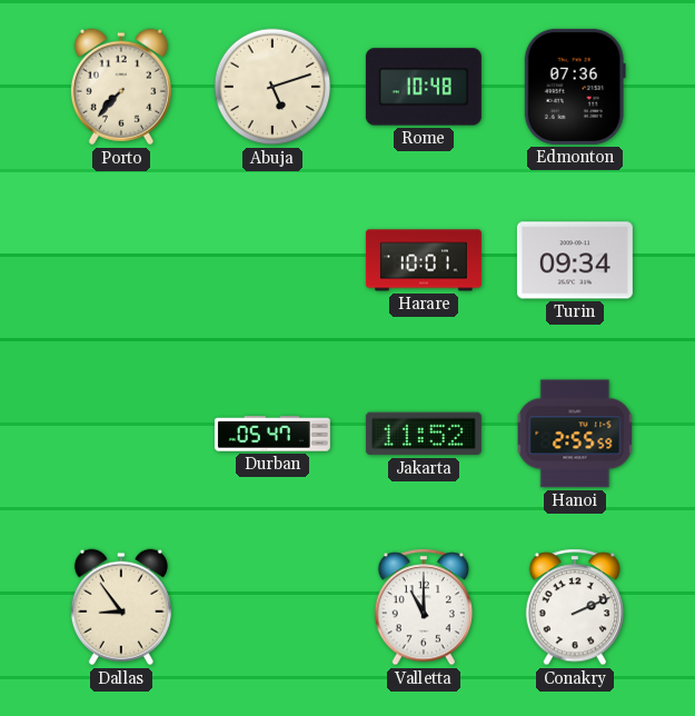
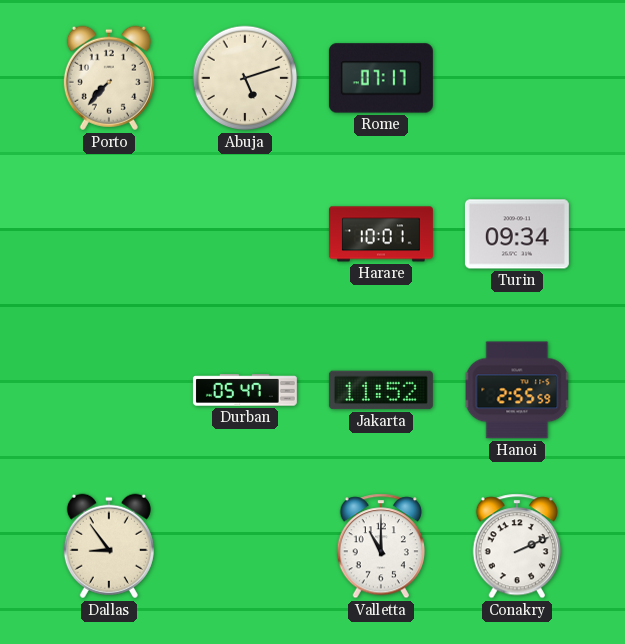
Rome: 10:48 -> 07:17
Edmonton: 07:36 -> none
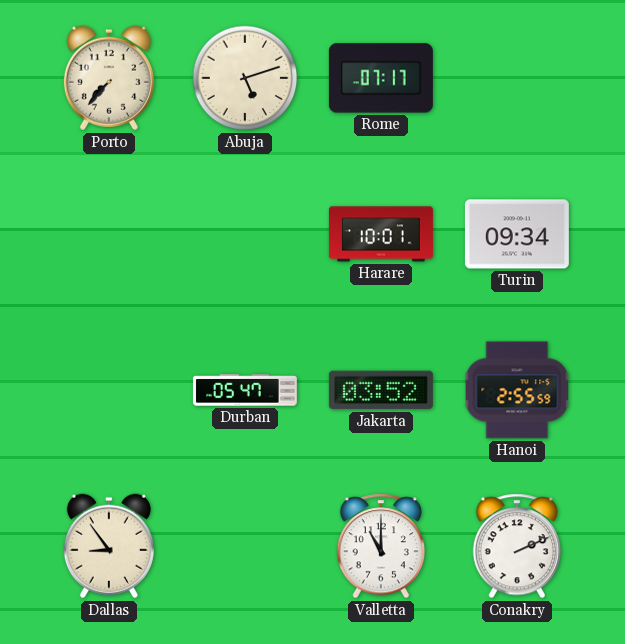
Jakarta: 11:52 -> 03:52
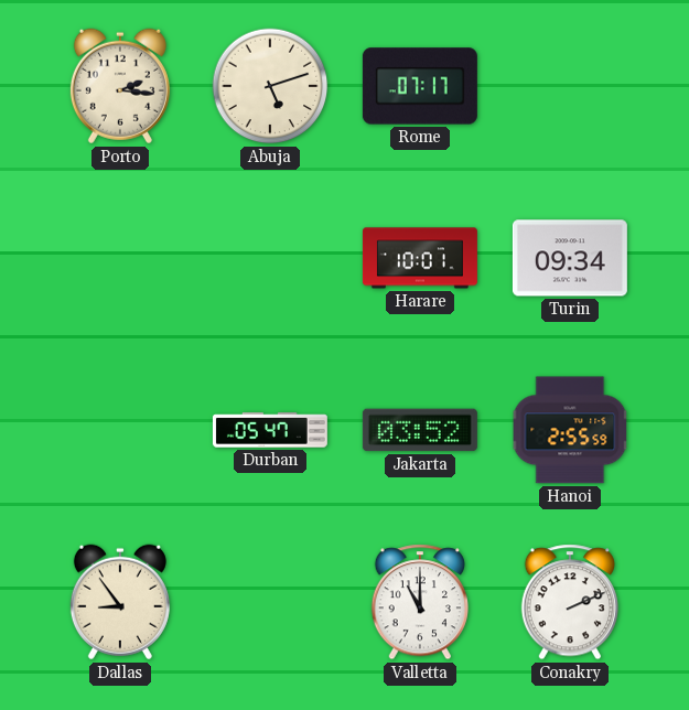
Porto: 7:37 -> 2:16
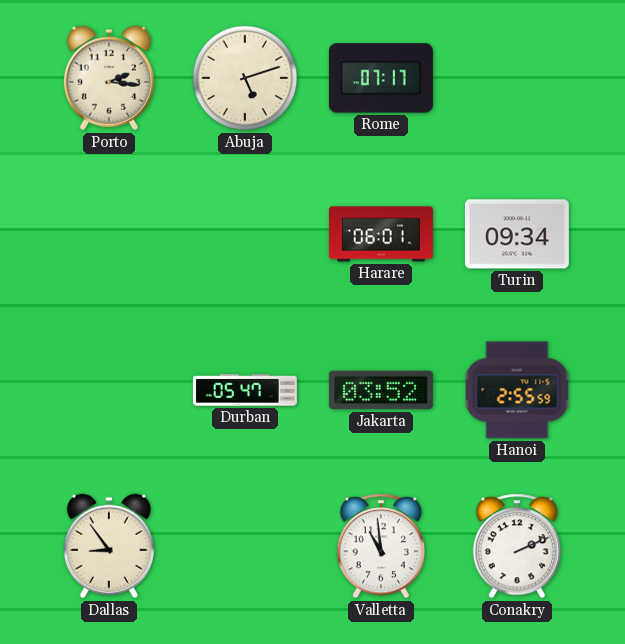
Harare: 10:01 -> 06:01
Valletta: 11:00 -> 10:59
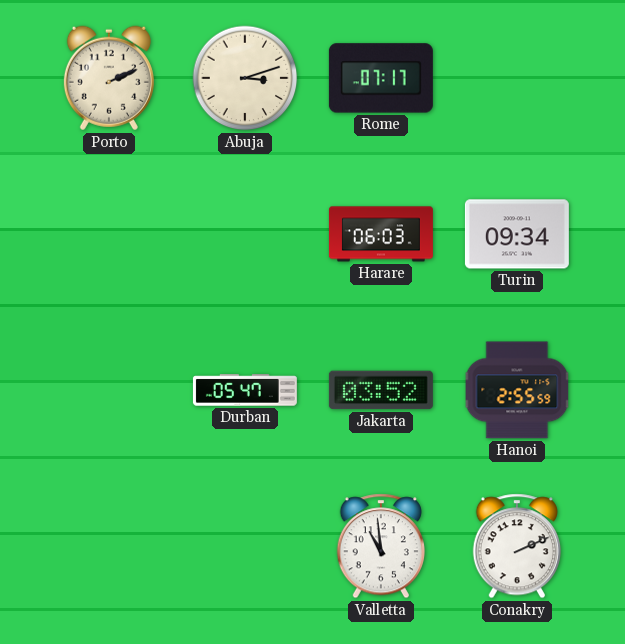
Porto: 2:16 -> 2:11
Abuja: 5:12 -> 3:12
Harare: 06:01 -> 06:03
Dallas: 8:54 -> none
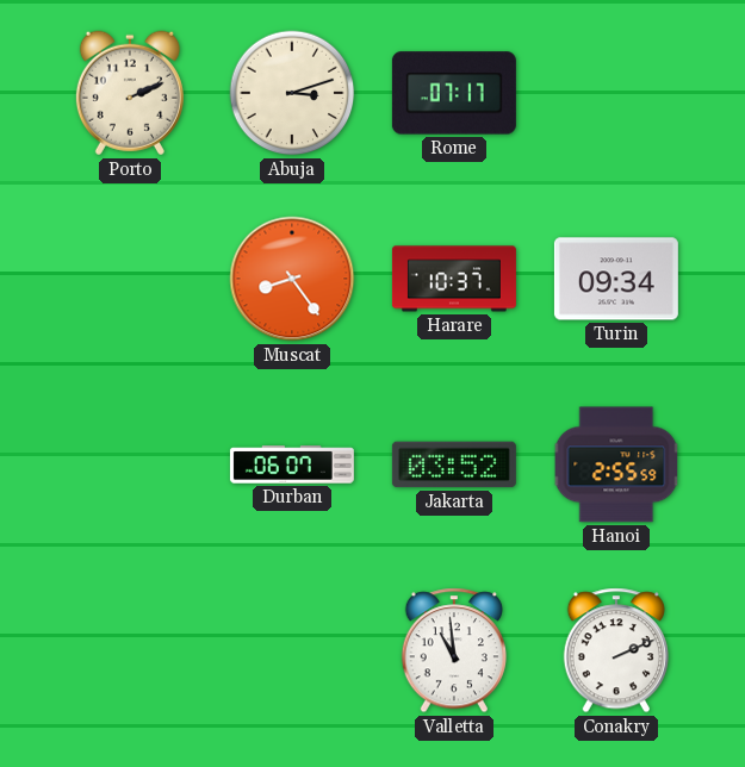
Muscat: none -> 8:24
Harare: 06:03 -> 10:37
Durban: 05:47 -> 06:07
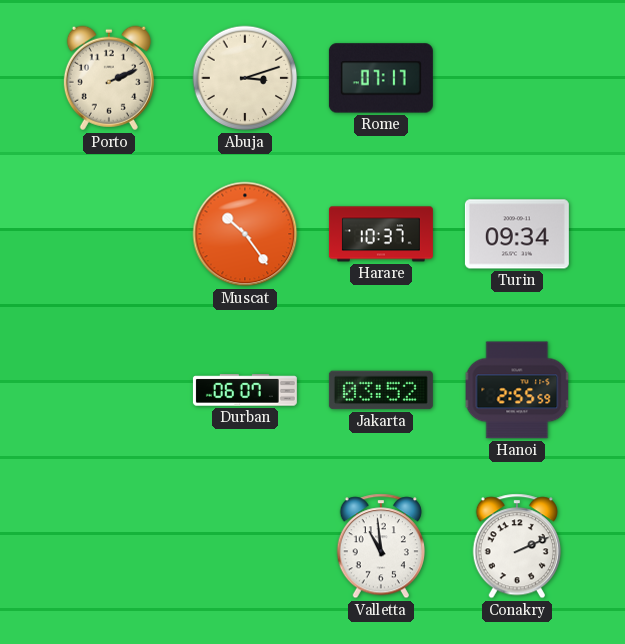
Muscat: 8:24 -> 10:24
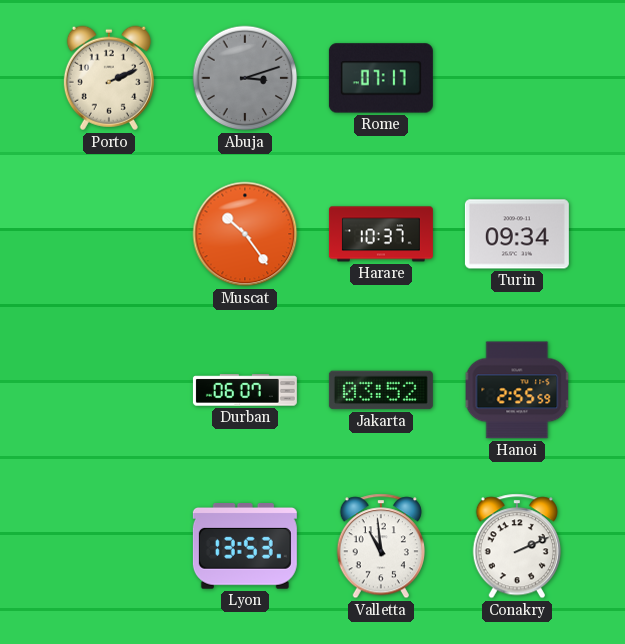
Abuja dial: cream -> grey
Lyon: none -> 13:53
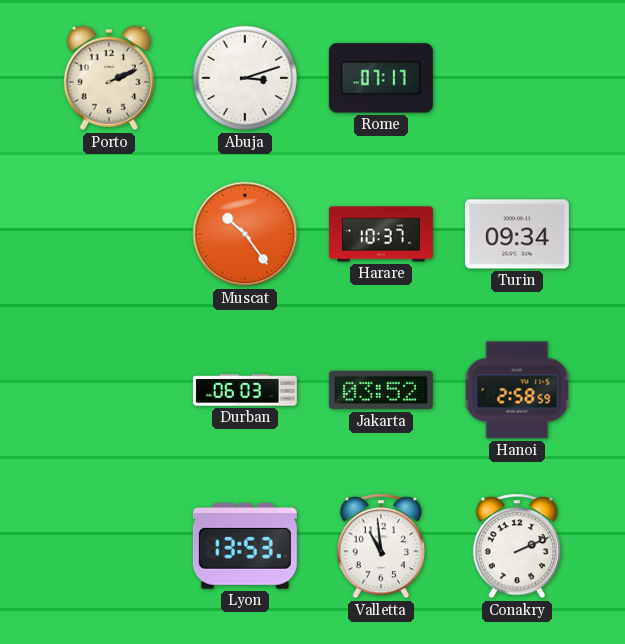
Abuja dial: grey -> white
Durban: 06:07 -> 06:03
Hanoi: 2:55 -> 2:58
